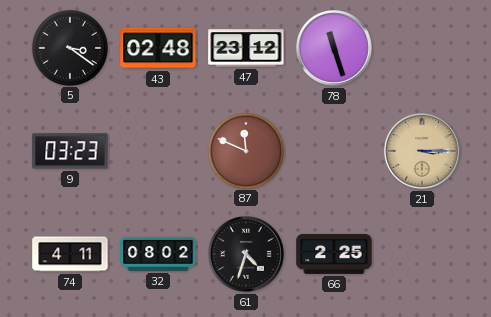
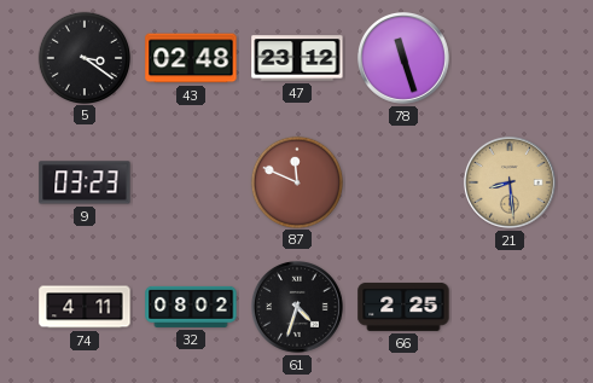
21: 3:15 -> 8:29
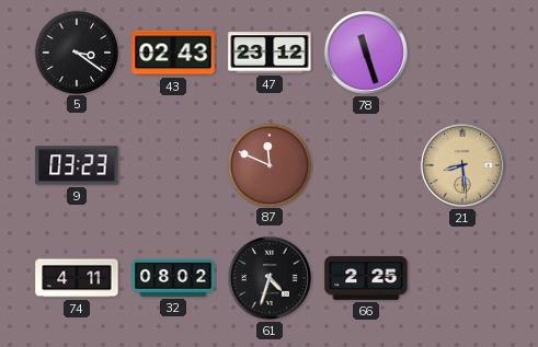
43: 02:48 -> 02:43
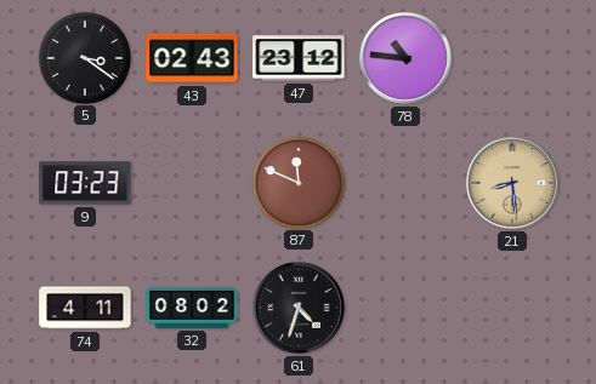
78: 11:27 -> 10:46
66: 2:25 -> none
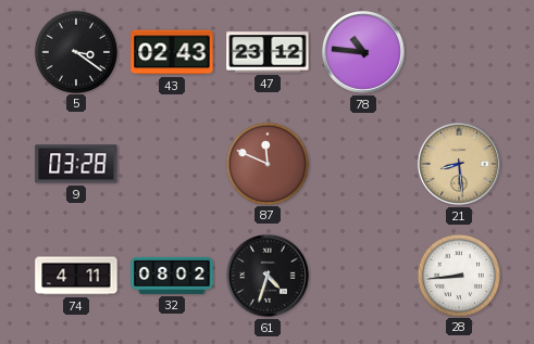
9: 03:23 -> 03:28
28: none -> 8:44
